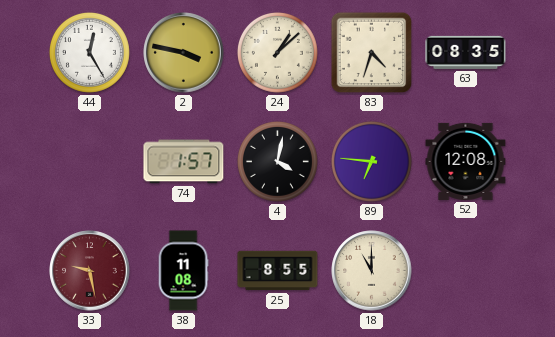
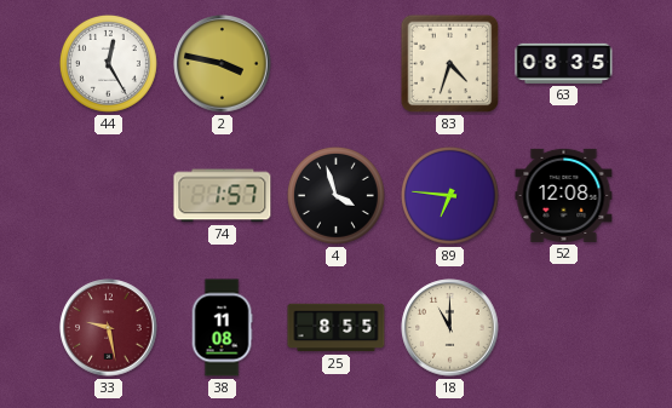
24: 1:08 -> none
4: 4:02 -> 3:57
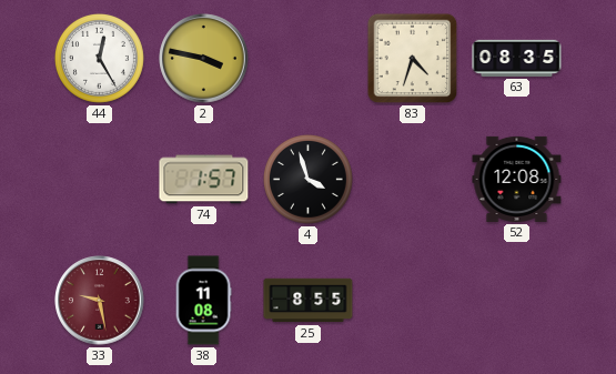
89: 6:46 -> none
18: 11:00 -> none
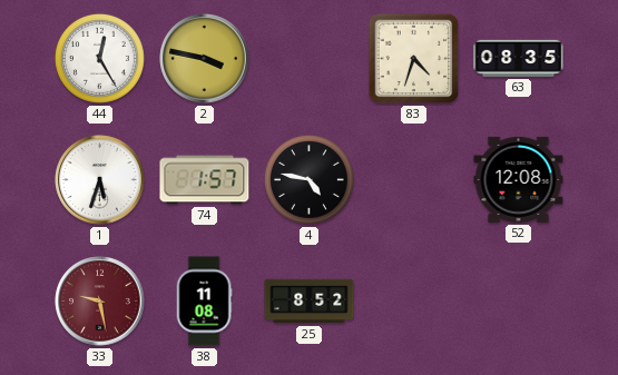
1: none -> 5:33
4: 3:57 -> 4:47
25: 8:55 -> 8:52
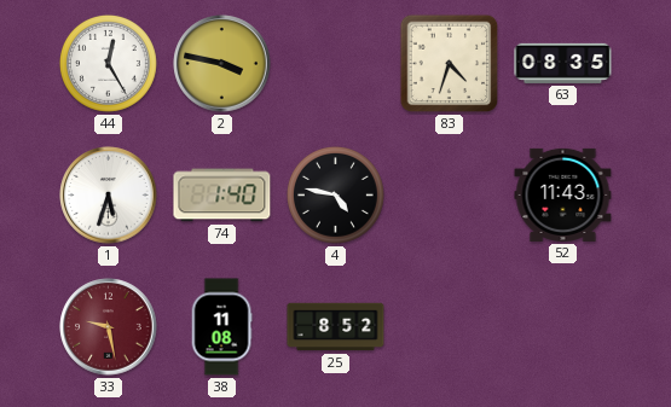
74: 1:57 -> 1:40
52: 12:08 -> 11:43
